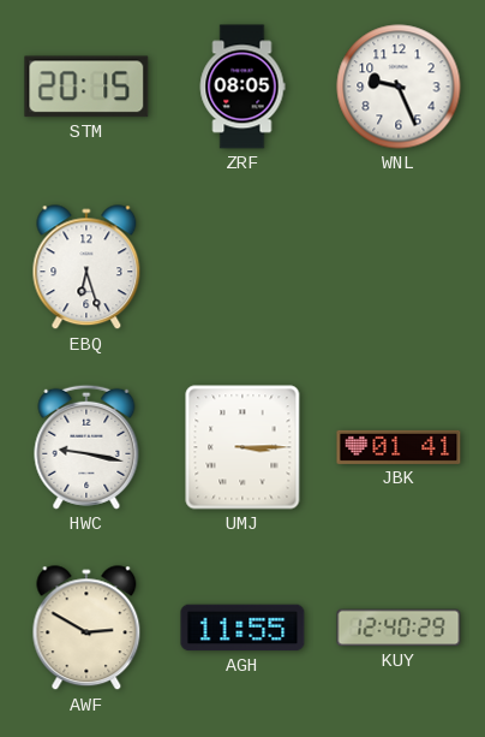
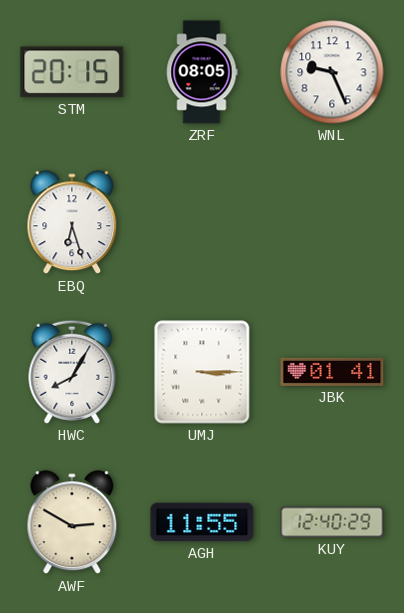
HWC: 9:17 -> 8:05
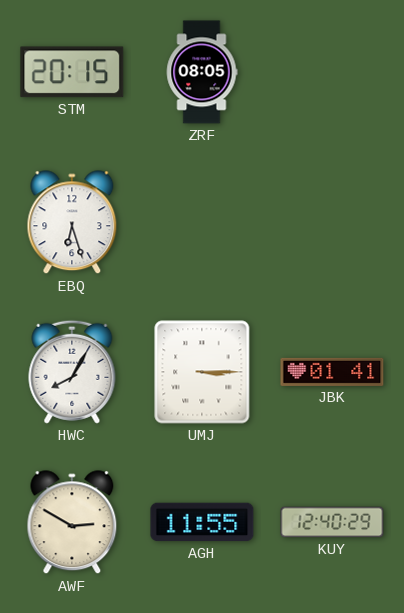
WNL: 9:26 -> none
